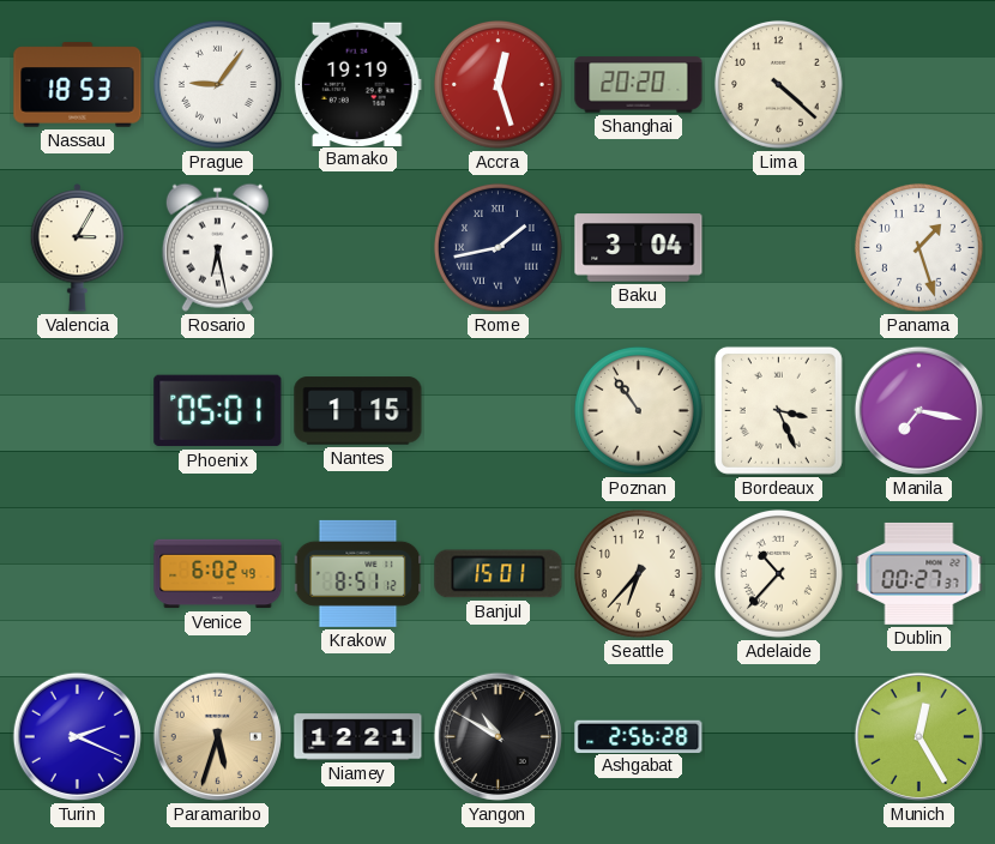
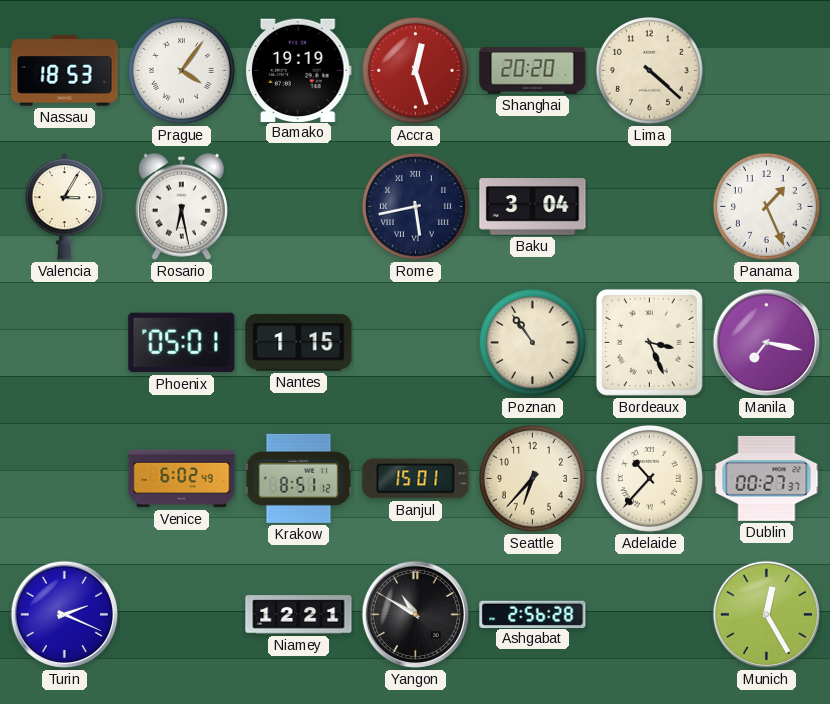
Prague: 9:06 -> 4:06
Rome: 1:43 -> 5:43
Panama: 1:27 -> 1:26
Paramaribo: 5:33 -> none
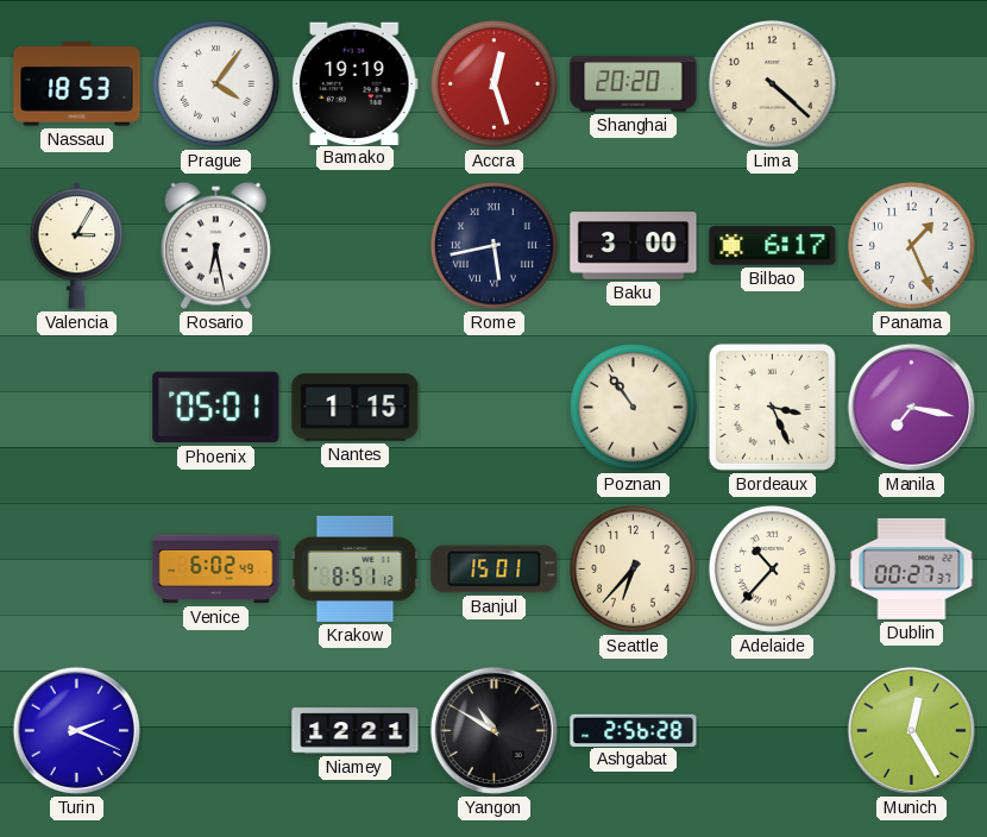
Baku: 3:04 -> 3:00
Bilbao: none -> 6:17
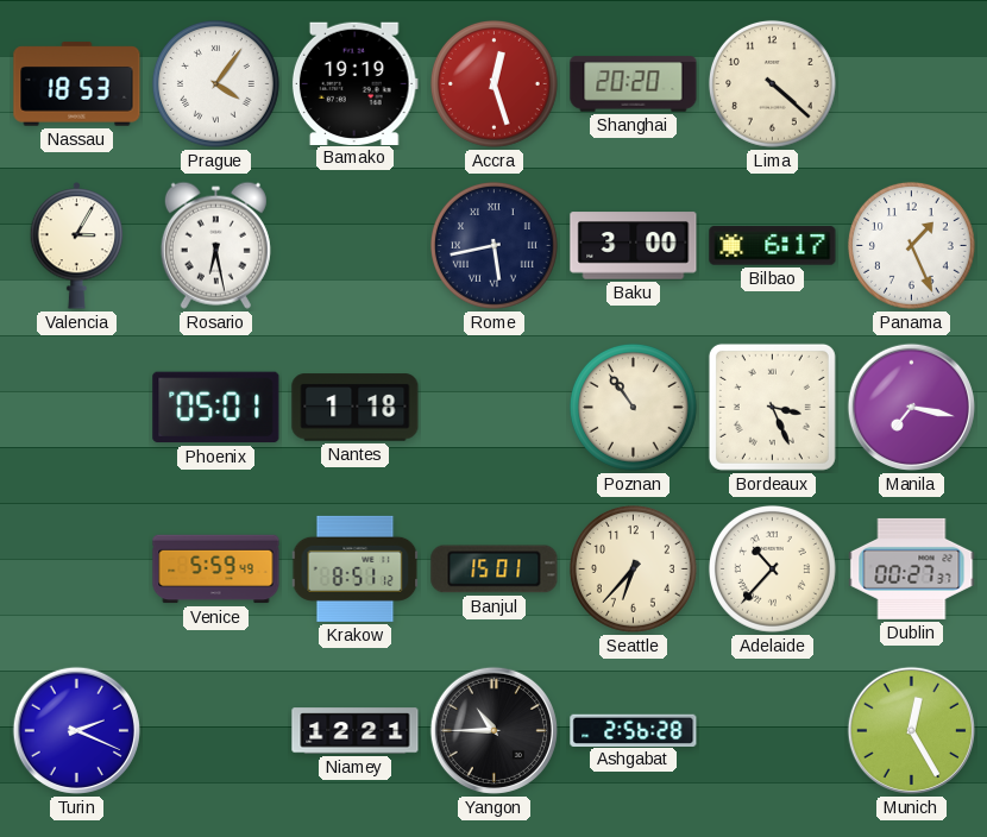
Nantes: 1:15 -> 1:18
Venice: 6:02 -> 5:59
Yangon: 10:50 -> 10:45
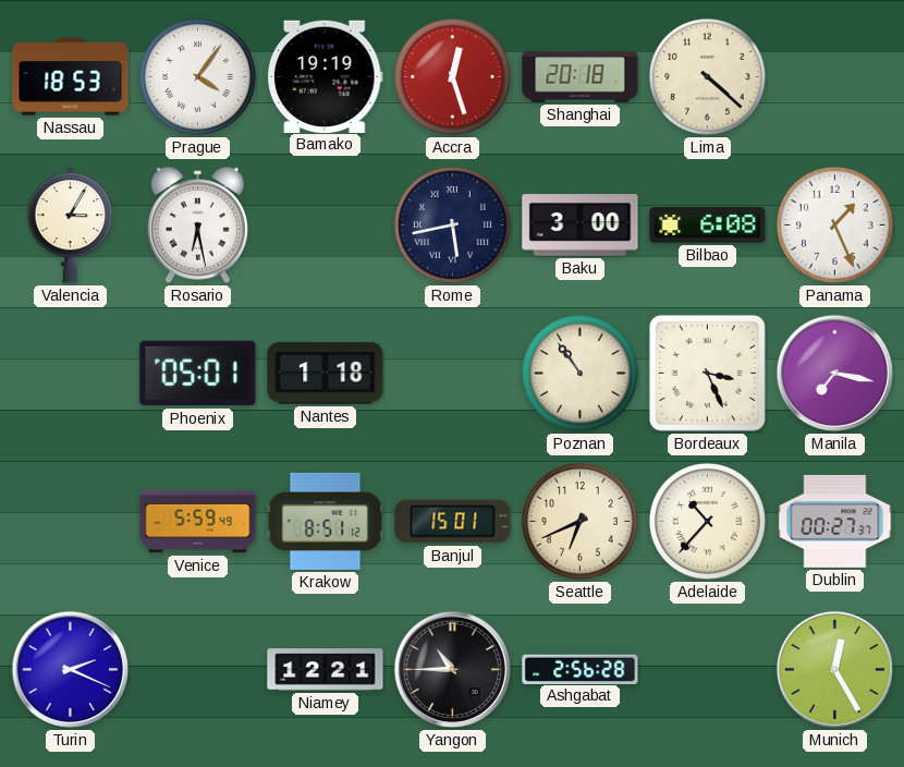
Shanghai: 20:20 -> 20:18
Bilbao: 6:17 -> 6:08
Seattle: 6:37 -> 6:41
